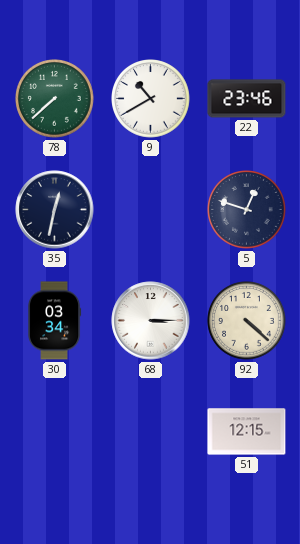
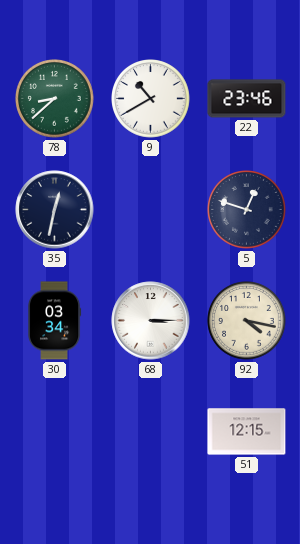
78: 7:38 -> 8:38
92: 4:22 -> 4:17
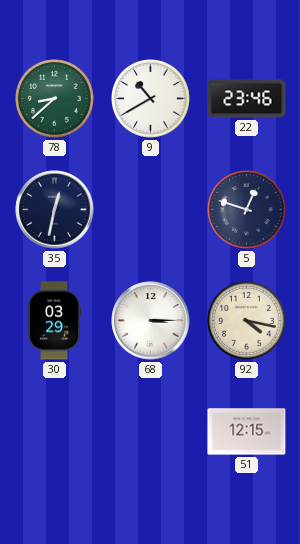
30: 03:34 -> 03:29
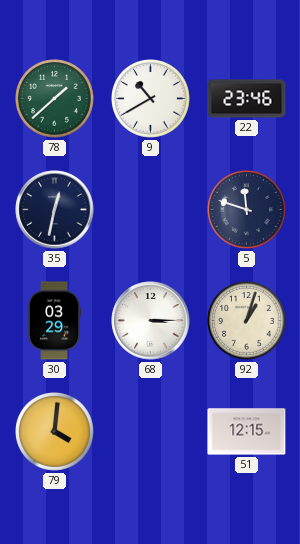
78: 8:38 -> 1:38
5: 12:48 -> 11:48
92: 4:17 -> 1:03
79: none -> 4:01
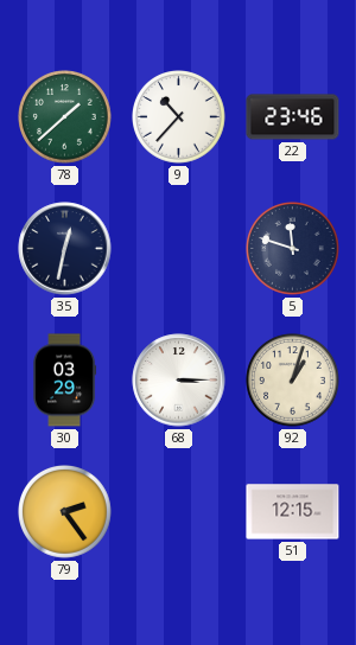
9: 10:40 -> 10:37
79: 4:01 -> 2:24
